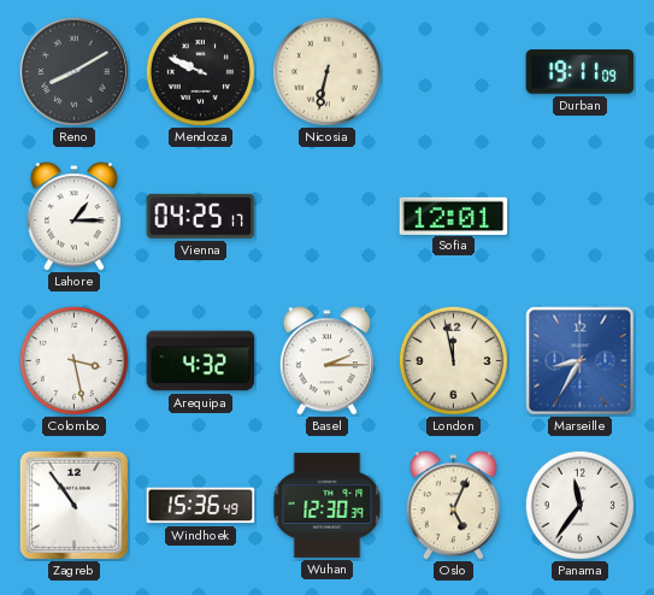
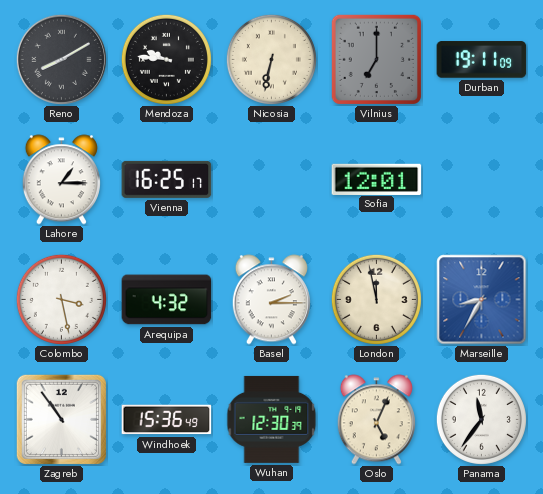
Mendoza: 9:49 -> 9:46
Vilnius: none -> 7:00
Vienna: 04:25 -> 16:25
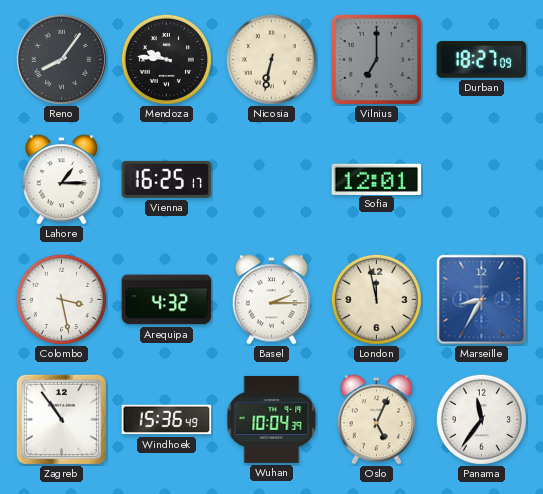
Reno: 8:10 -> 8:06
Durban: 19:11 -> 18:27
Wuhan: 12:30 -> 10:04
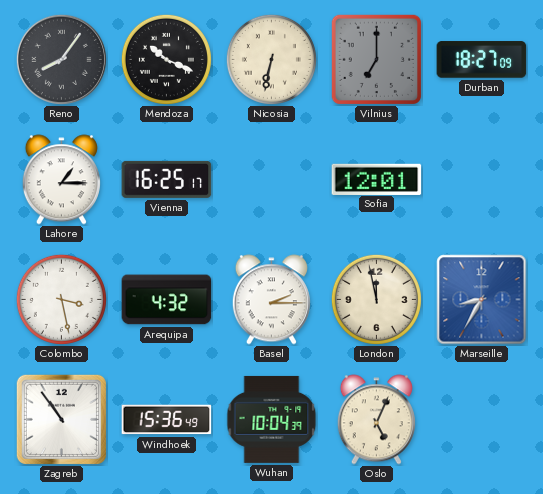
Mendoza: 9:46 -> 10:19
Panama: 11:36 -> none
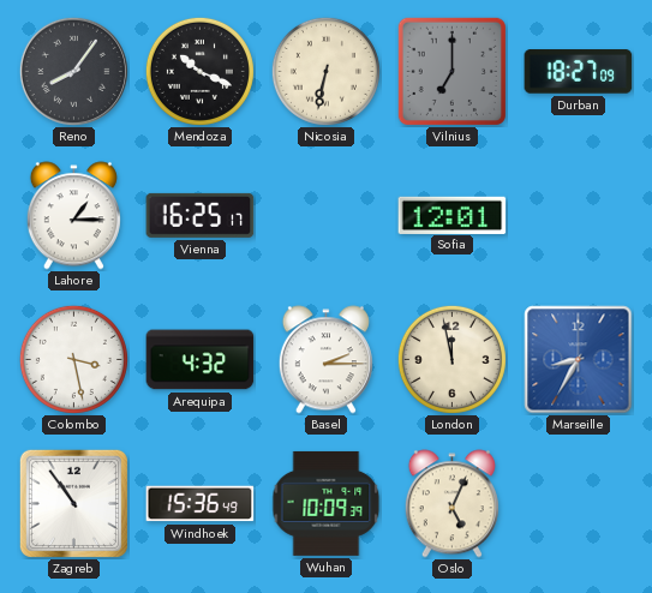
Wuhan: 10:04 -> 10:09
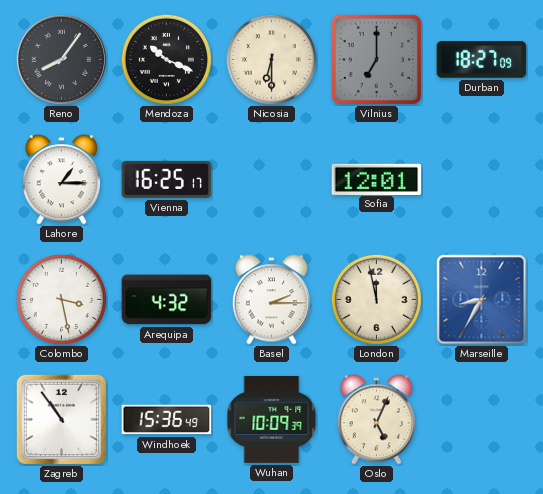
Nicosia: 6:32 -> 6:30
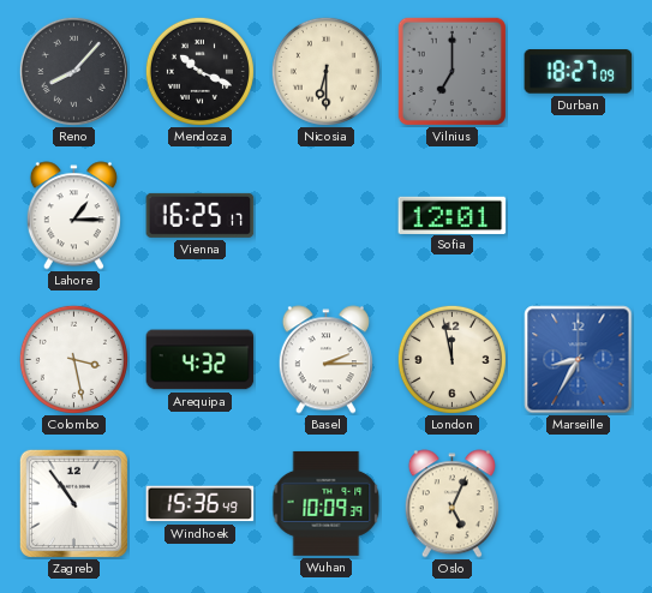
Reno: 8:06 -> 8:07
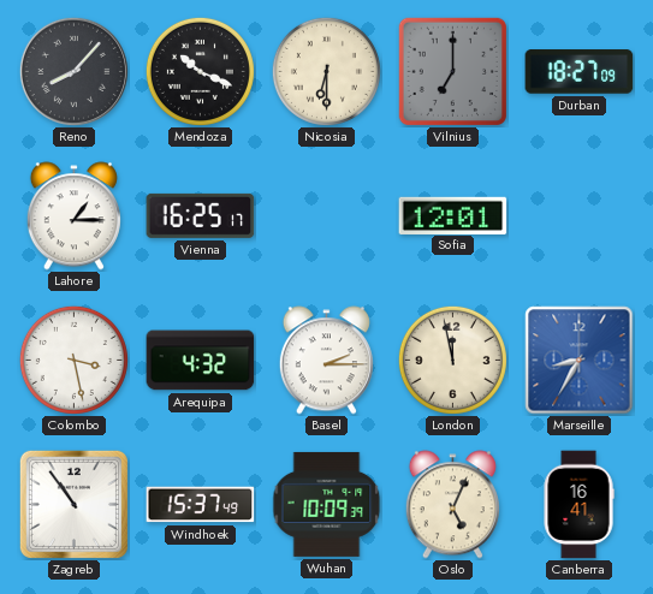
Windhoek: 15:36 -> 15:37
Canberra: none -> 16:41
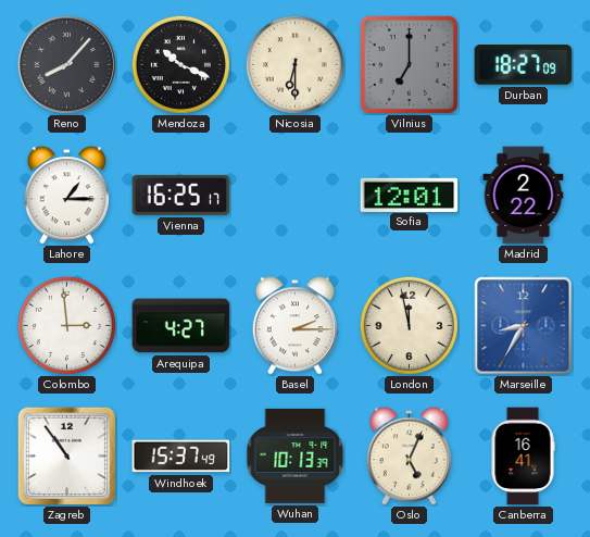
Madrid: none -> 2:22
Colombo: 3:28 -> 2:59
Arequipa: 4:32 -> 4:27
Wuhan: 10:09 -> 10:13
